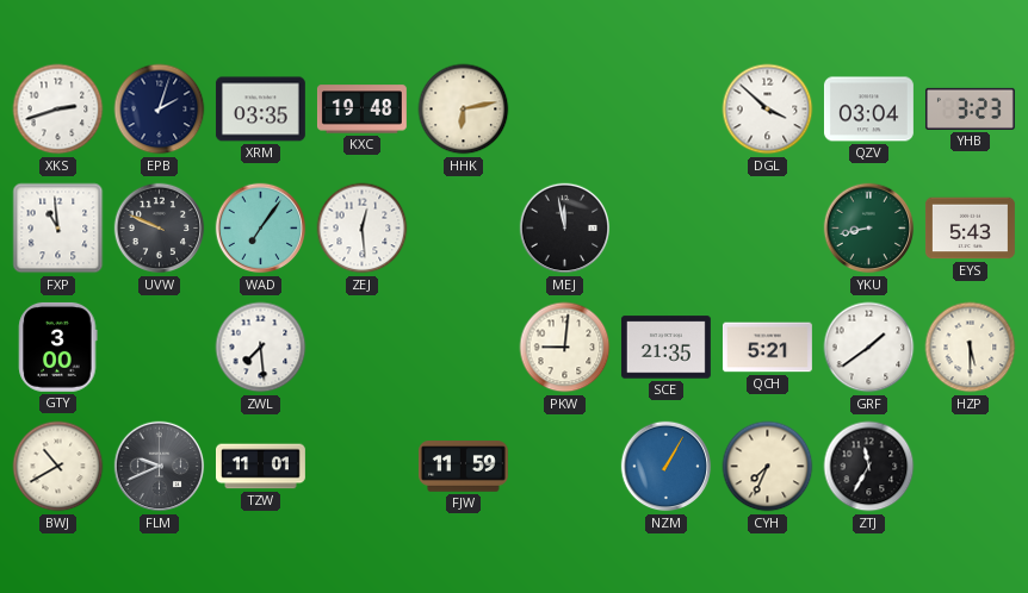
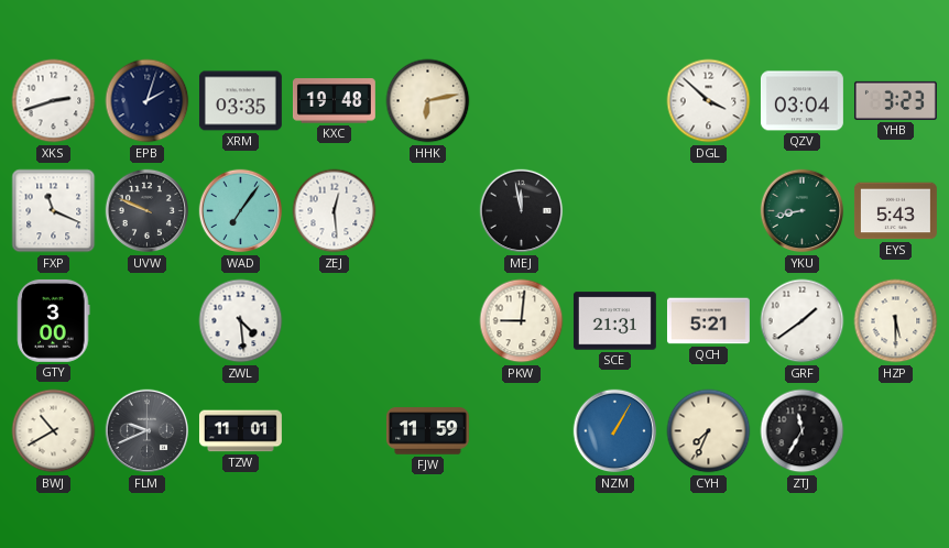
FXP: 10:59 -> 11:19
ZWL: 7:29 -> 4:29
SCE: 21:35 -> 21:31
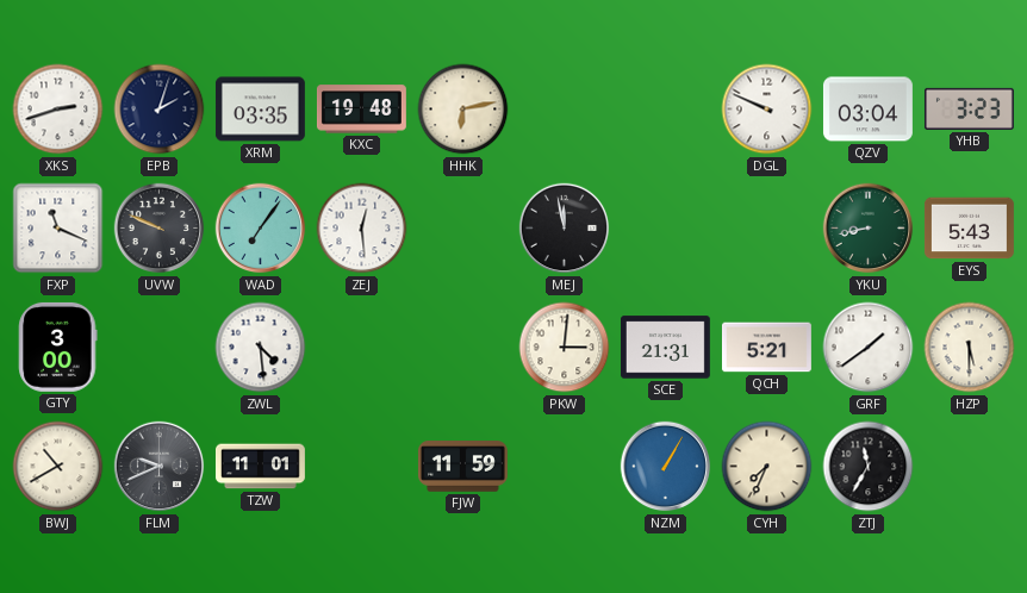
DGL: 3:52 -> 9:49
PKW: 9:01 -> 3:01
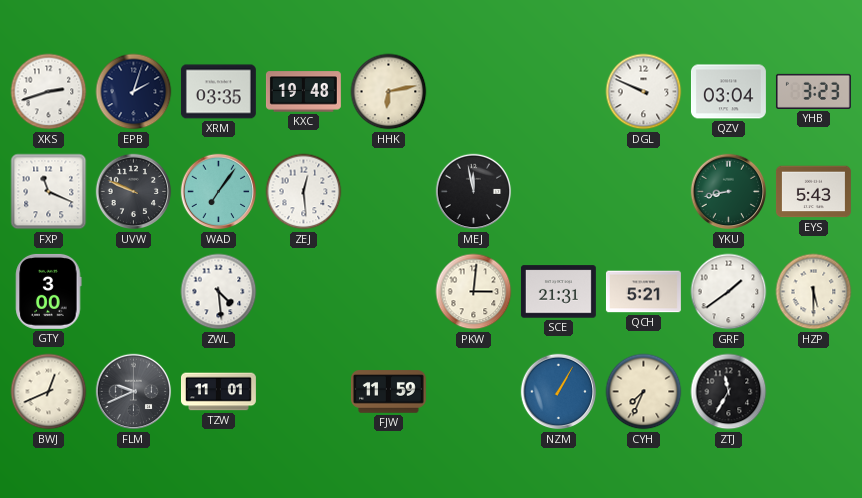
BWJ: 10:40 -> 12:41
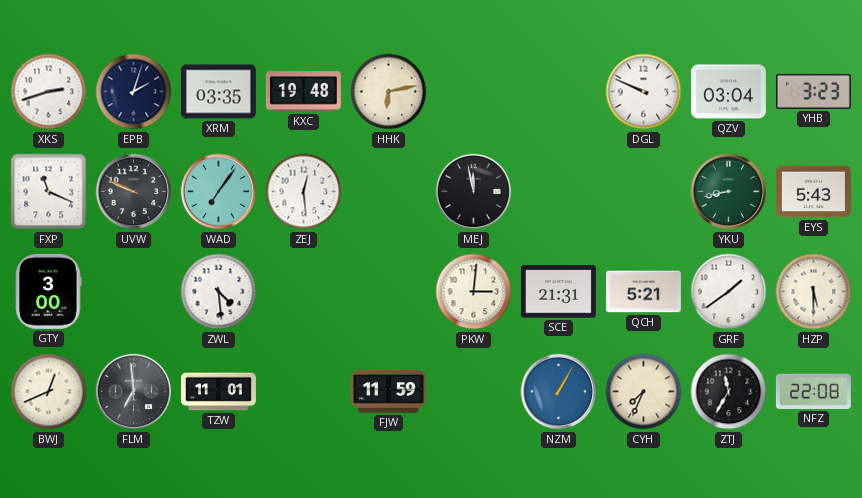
FLM: 9:41 -> 6:59
NFZ: none -> 22:08
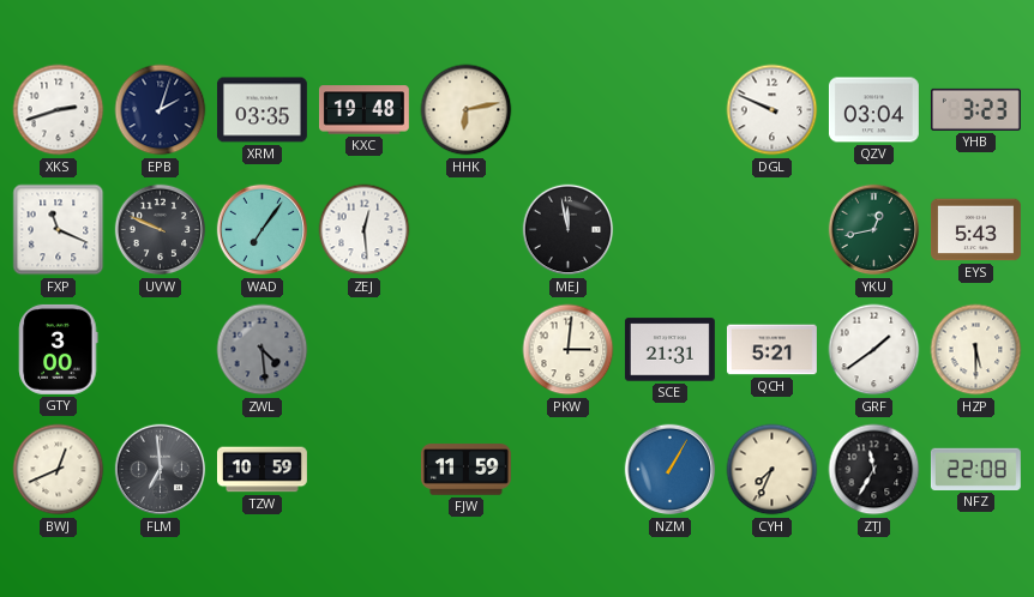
YKU: 8:43 -> 12:43
ZWL dial: white -> grey
TZW: 11:01 -> 10:59
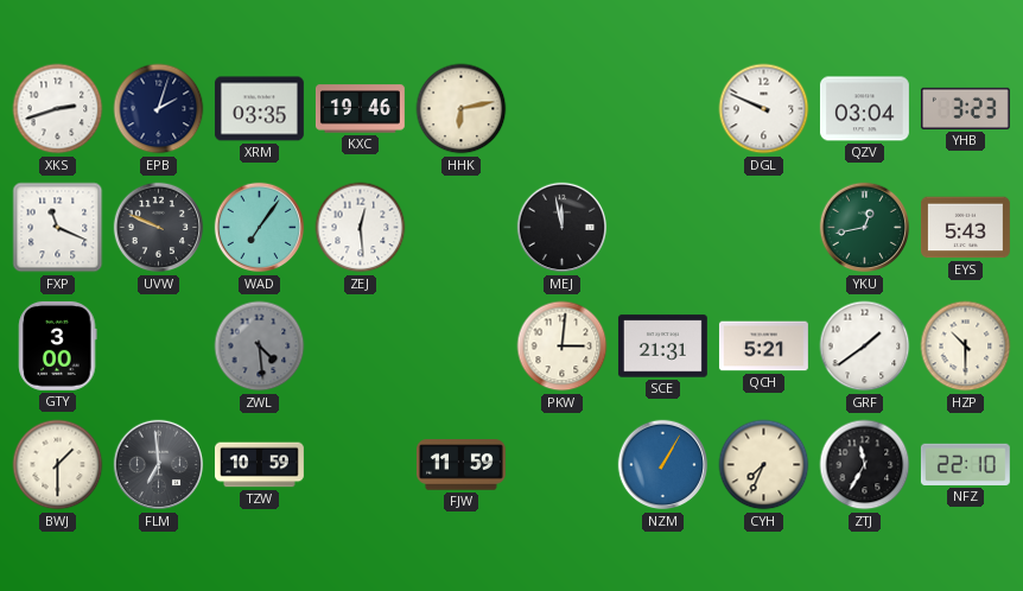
KXC: 19:48 -> 19:46
HZP: 5:30 -> 10:30
BWJ: 12:41 -> 1:30
NFZ: 22:08 -> 22:10
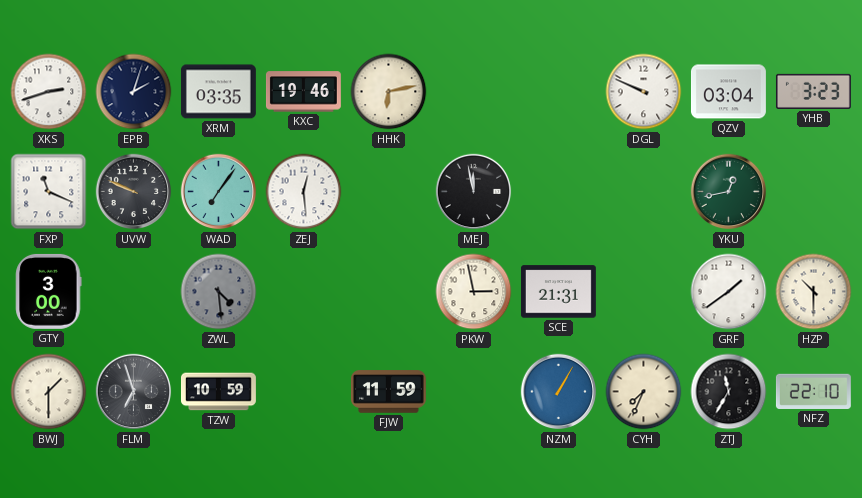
EYS: 5:43 -> none
PKW: 3:01 -> 2:58
QCH: 5:21 -> none
FLM: 6:59 -> 6:57
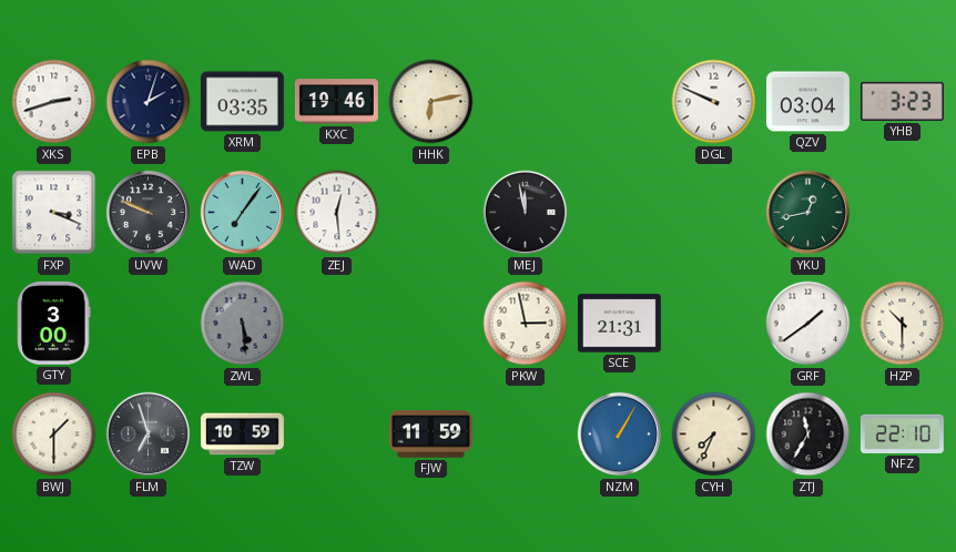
FXP: 11:19 -> 3:19
ZWL: 4:29 -> 5:29
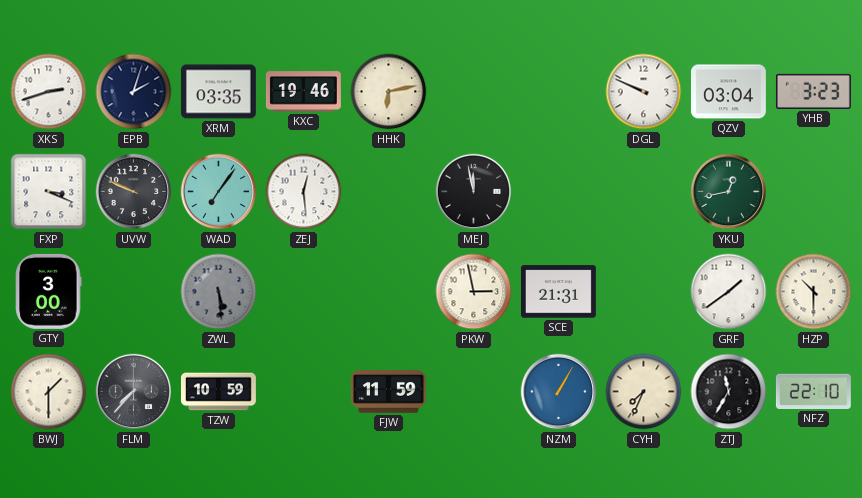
FLM: 6:57 -> 7:37
